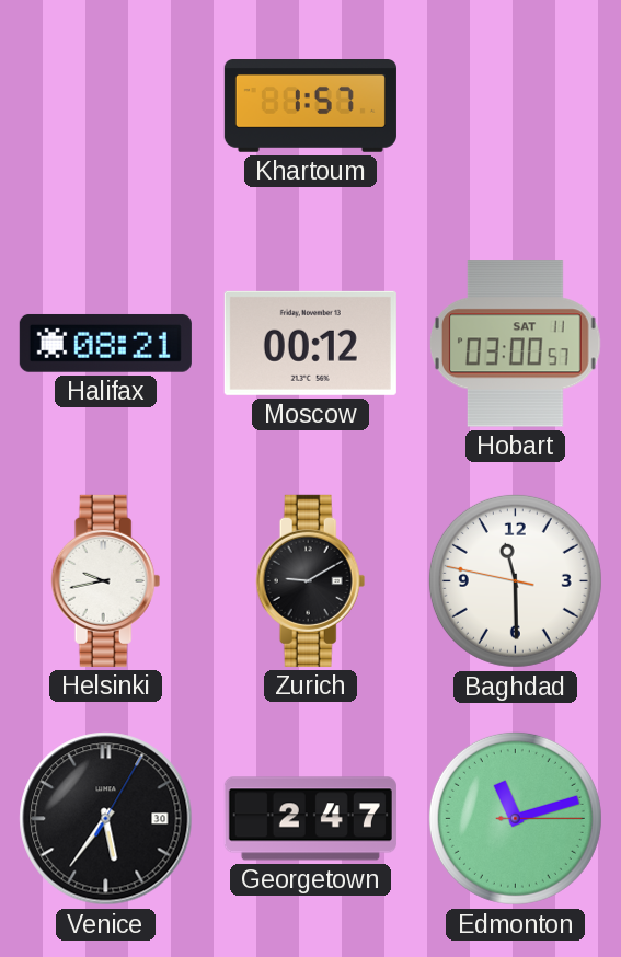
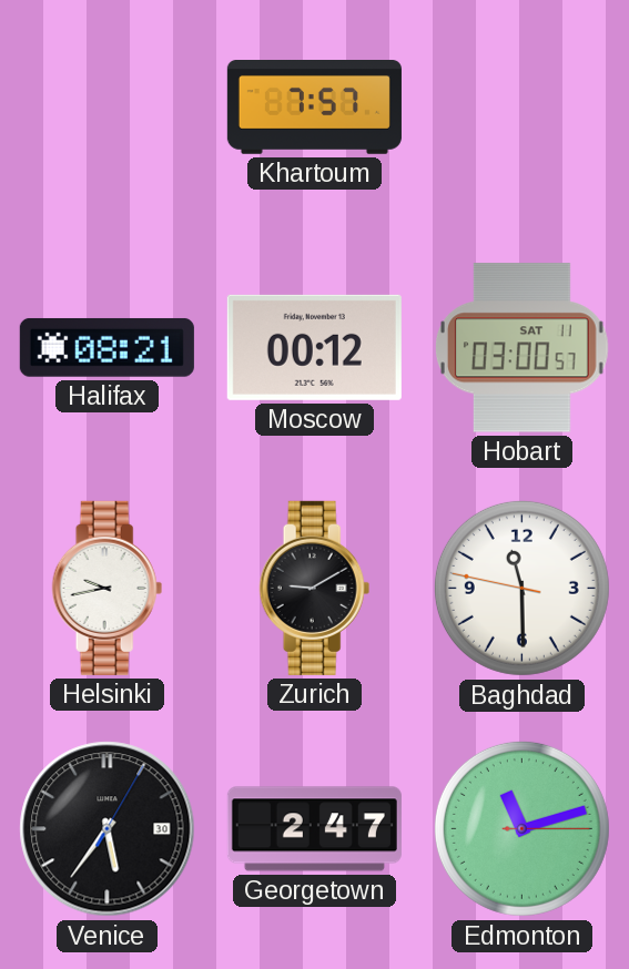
Khartoum: 1:57 -> 7:57
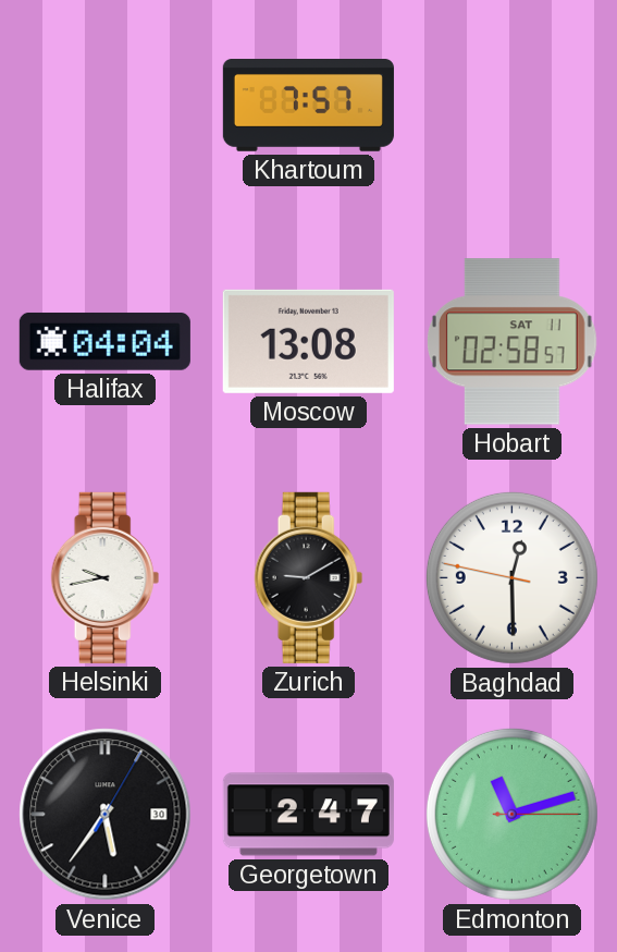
Halifax: 08:21 -> 04:04
Moscow: 00:12 -> 13:08
Hobart: 03:00 -> 02:58
Baghdad: 11:29 -> 12:29
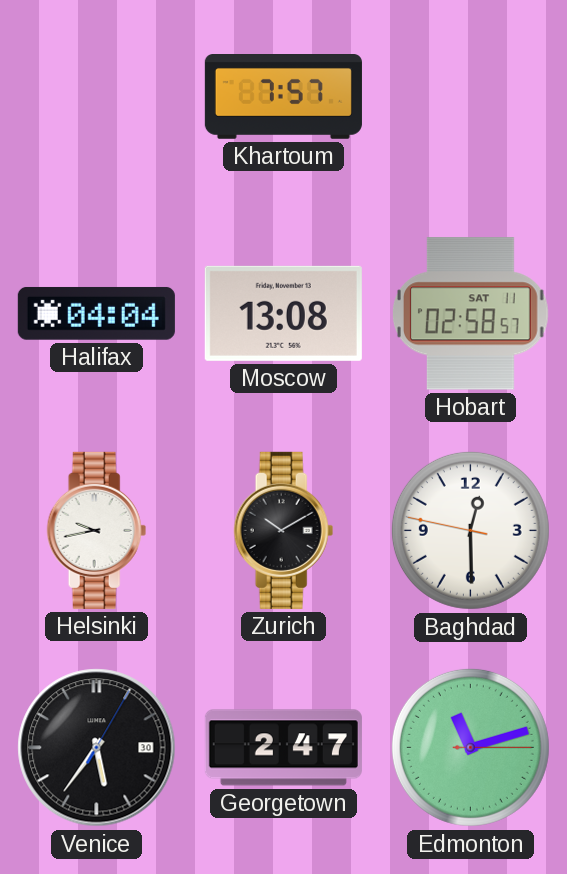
Zurich: 9:10 -> 10:10
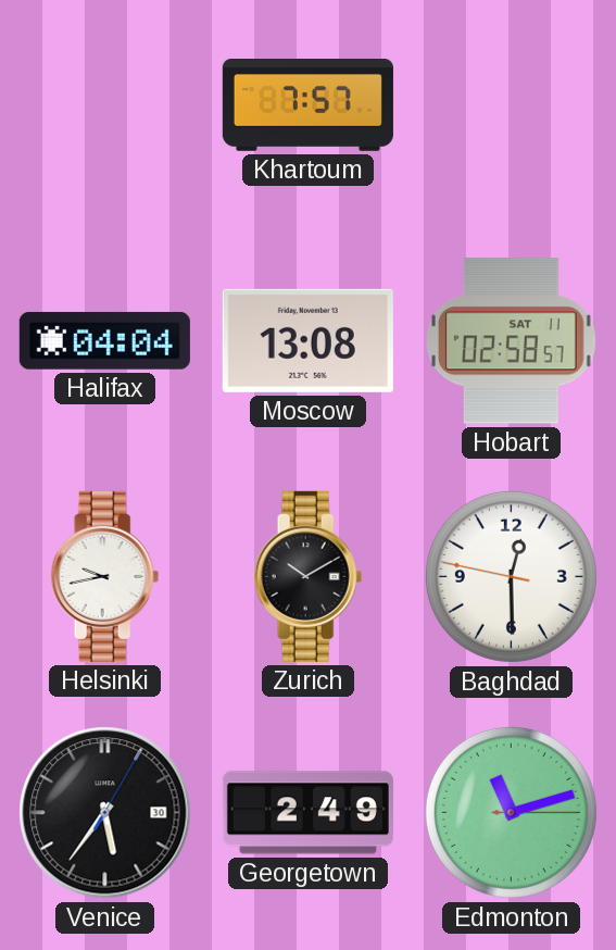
Georgetown: 2:47 -> 2:49
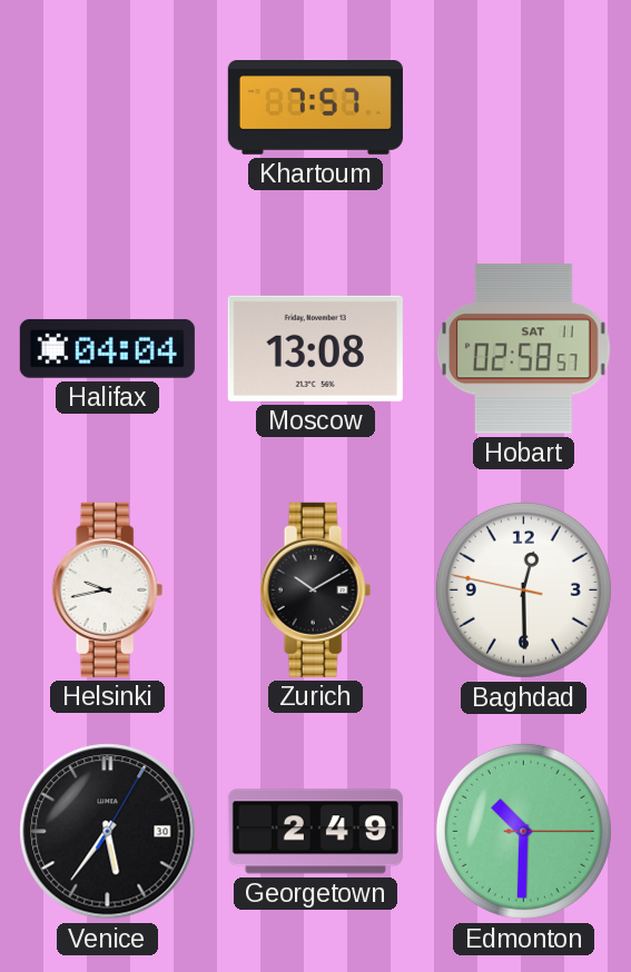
Edmonton: 11:12 -> 10:30
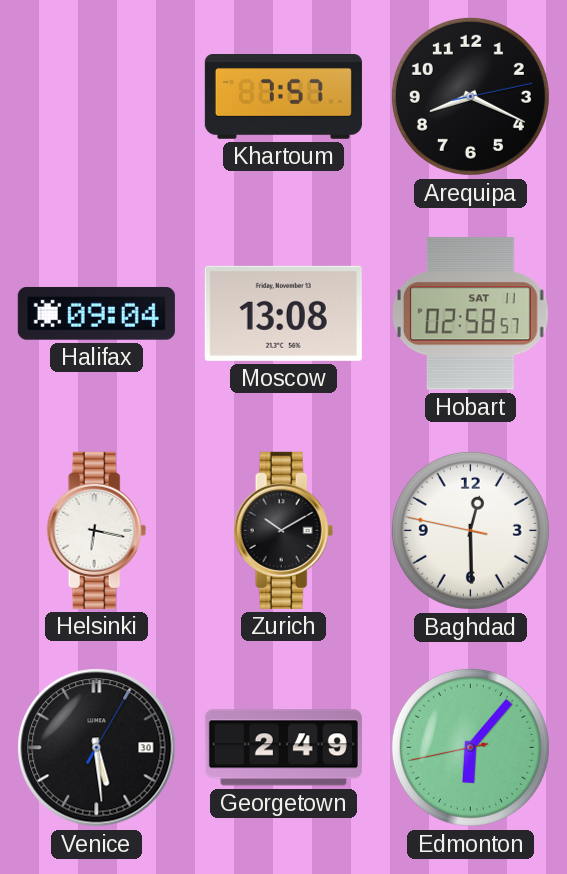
Arequipa: none -> 8:19
Halifax: 04:04 -> 09:04
Helsinki: 9:43 -> 6:17
Venice: 5:36 -> 5:29
Edmonton: 10:30 -> 6:06
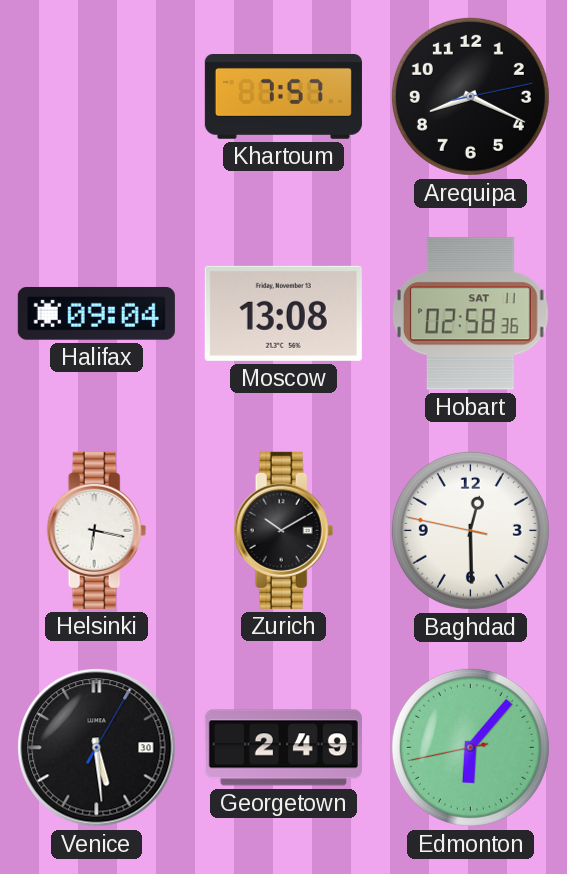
Hobart: 02:58:57 -> 02:58:36
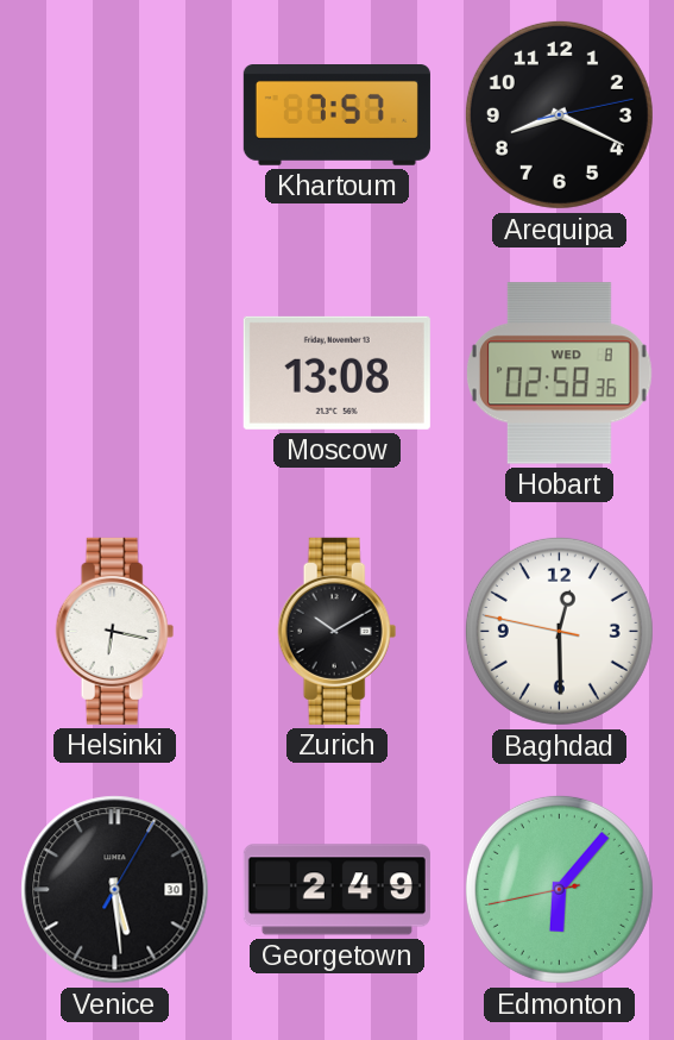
Halifax: 09:04 -> none
Hobart date: SAT 11 -> WED 8
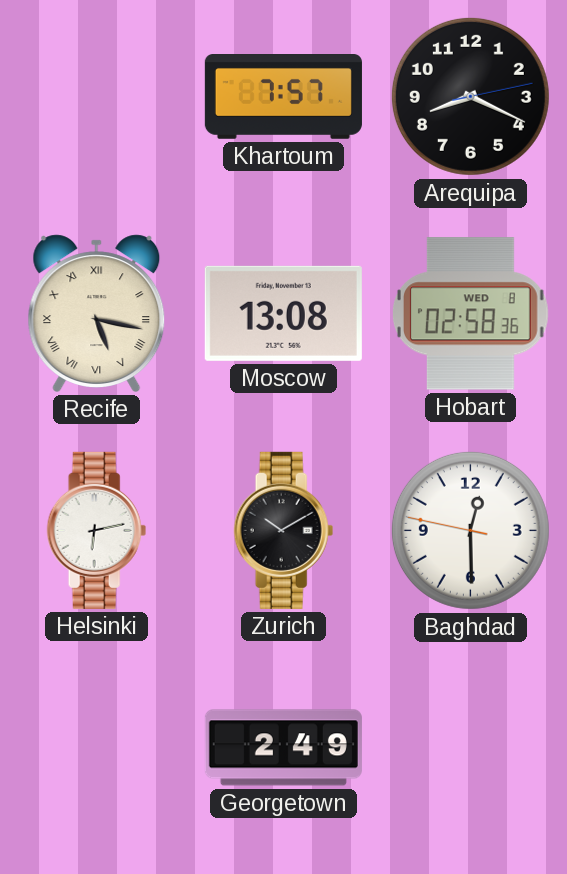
Recife: none -> 5:17
Helsinki: 6:17 -> 6:13
Venice: 5:29 -> none
Edmonton: 6:06 -> none
